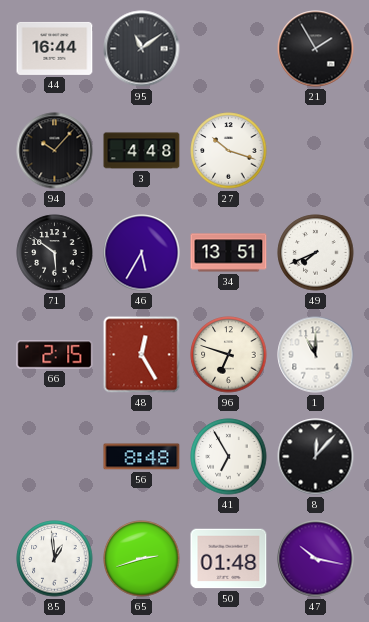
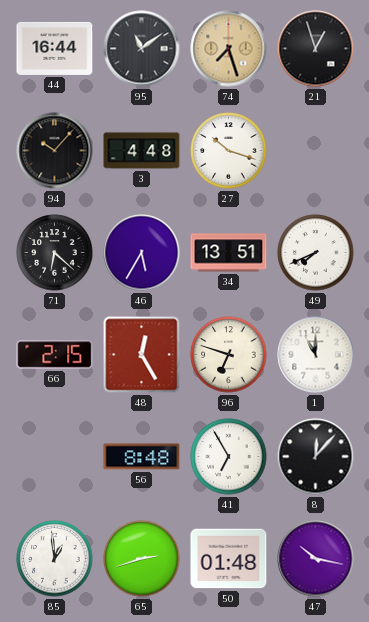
74: none -> 7:27
21: 1:55 -> 12:57
71: 5:51 -> 6:22
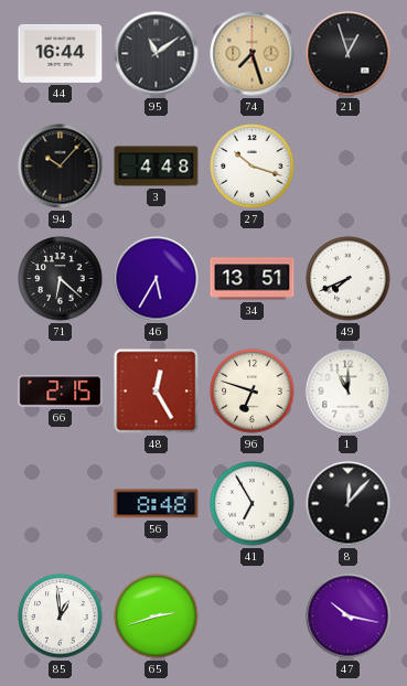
50: 01:48 -> none
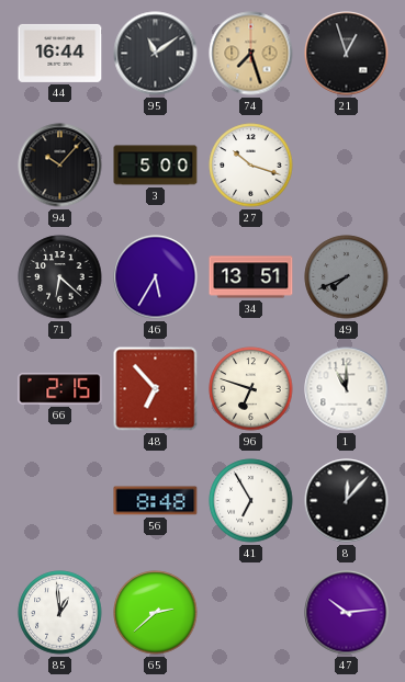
3: 4:48 -> 5:00
49 dial: white -> grey
48: 12:25 -> 6:53
65: 2:42 -> 2:38
47: 10:17 -> 10:14
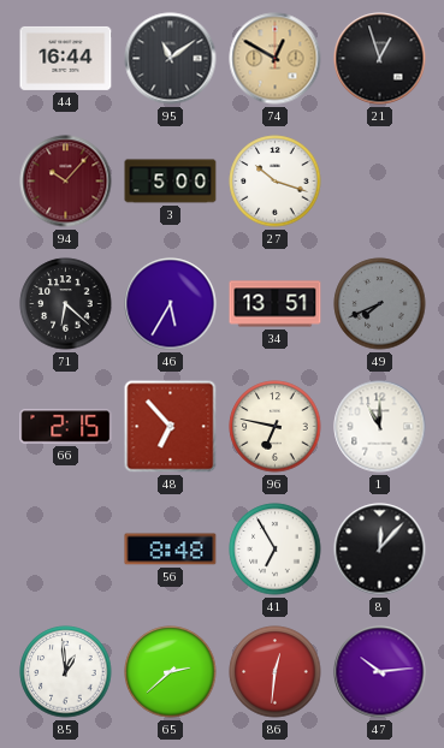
74: 7:27 -> 12:50
94 dial: black -> burgundy
96: 6:48 -> 6:47
86: none -> 12:31
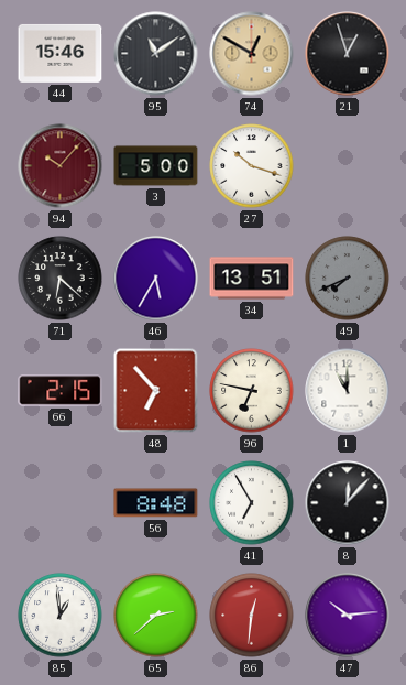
44: 16:44 -> 15:46
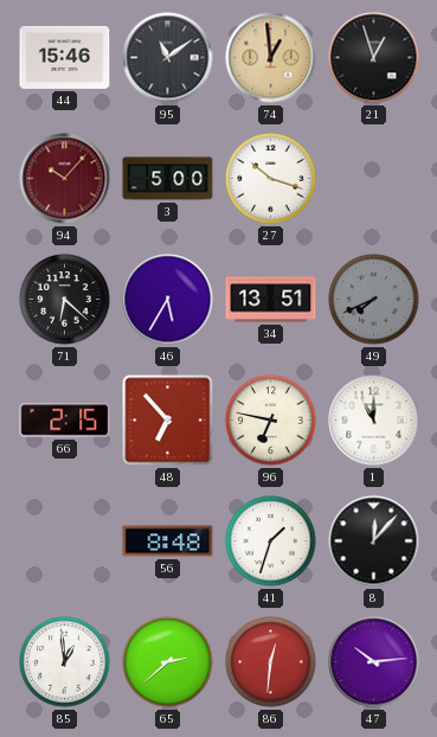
74: 12:50 -> 12:59
41: 6:55 -> 1:33
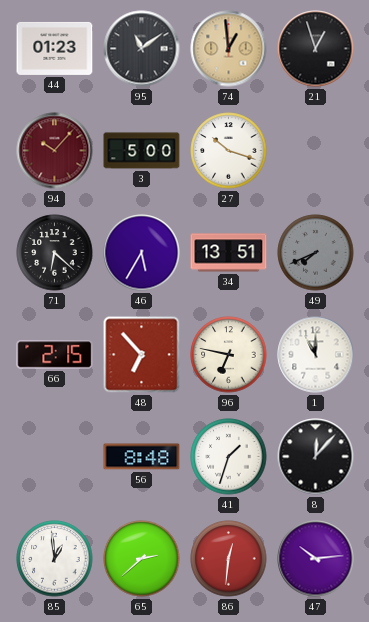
44: 15:46 -> 01:23
